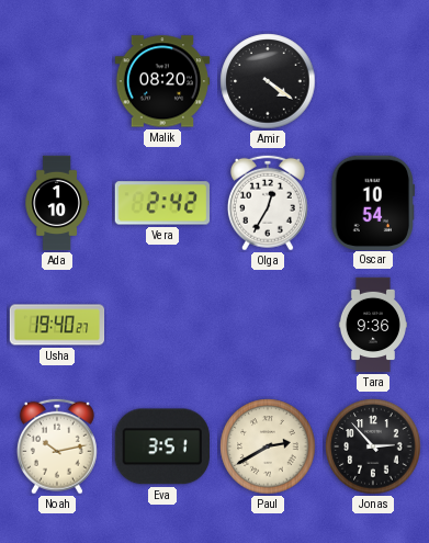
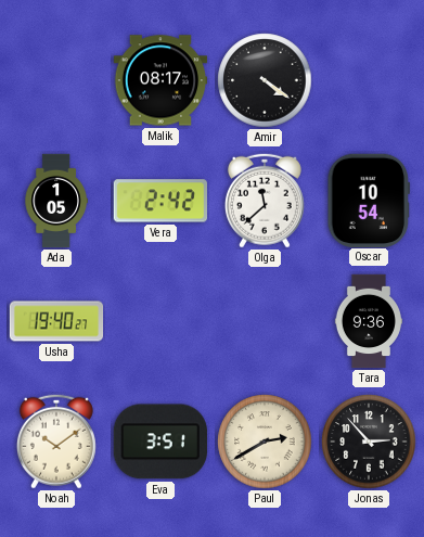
Malik: 08:20 -> 08:17
Ada: 1:10 -> 1:05
Olga: 12:35 -> 11:38
Noah: 10:13 -> 10:09
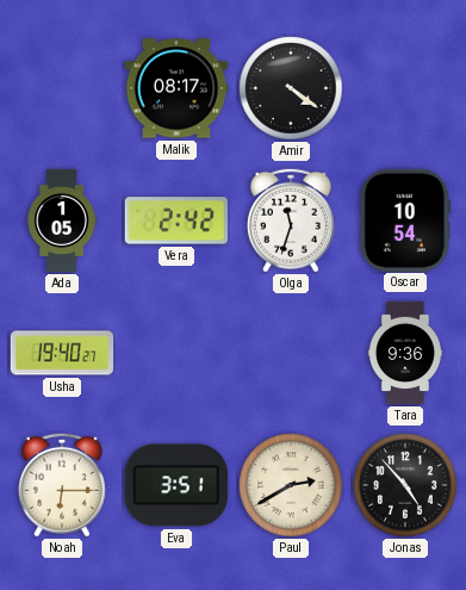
Olga: 11:38 -> 11:33
Noah: 10:09 -> 6:15
Jonas: 2:53 -> 4:53
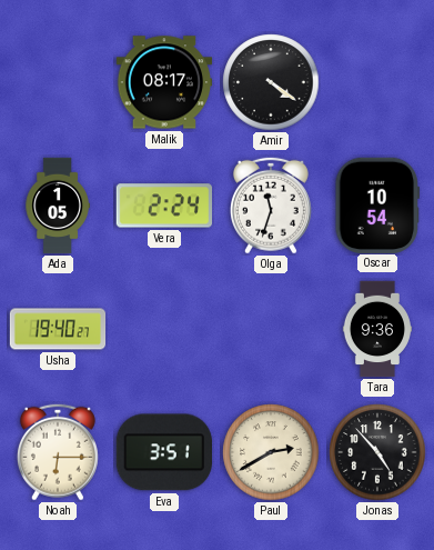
Vera: 2:42 -> 2:24
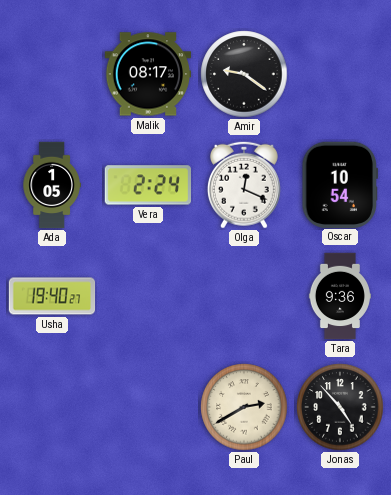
Amir: 4:21 -> 9:21
Olga: 11:33 -> 12:19
Noah: 6:15 -> none
Eva: 3:51 -> none
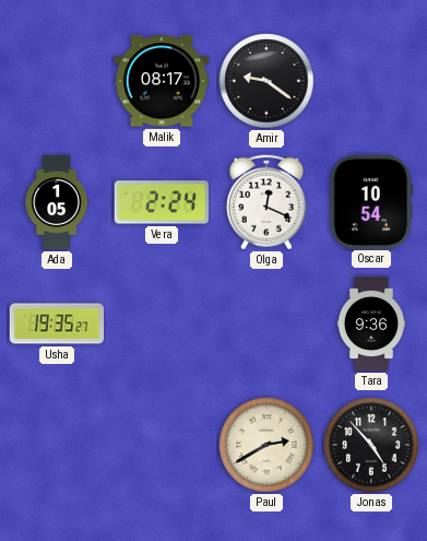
Usha: 19:40 -> 19:35
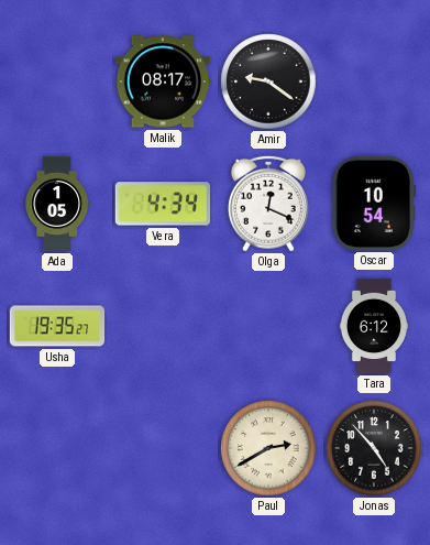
Vera: 2:24 -> 4:34
Tara: 9:36 -> 6:12
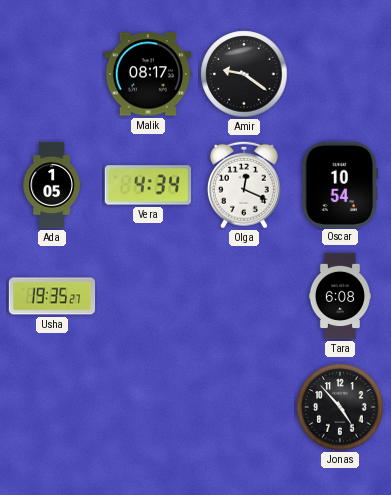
Tara: 6:12 -> 6:08
Paul: 2:40 -> none
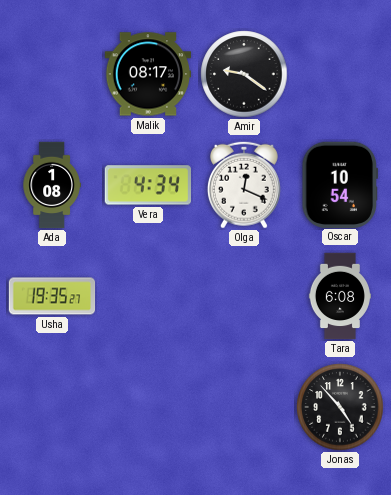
Ada: 1:05 -> 1:08
